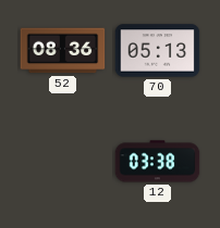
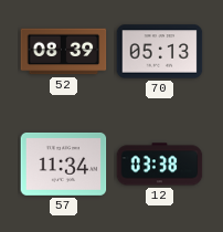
52: 08:36 -> 08:39
57: none -> 11:34
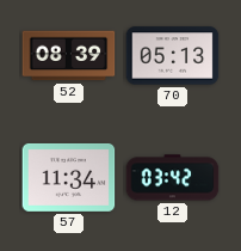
12: 03:38 -> 03:42
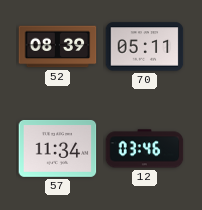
70: 05:13 -> 05:11
12: 03:42 -> 03:46
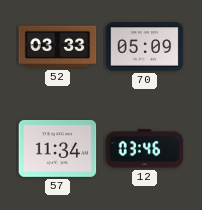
52: 08:39 -> 03:33
70: 05:11 -> 05:09
